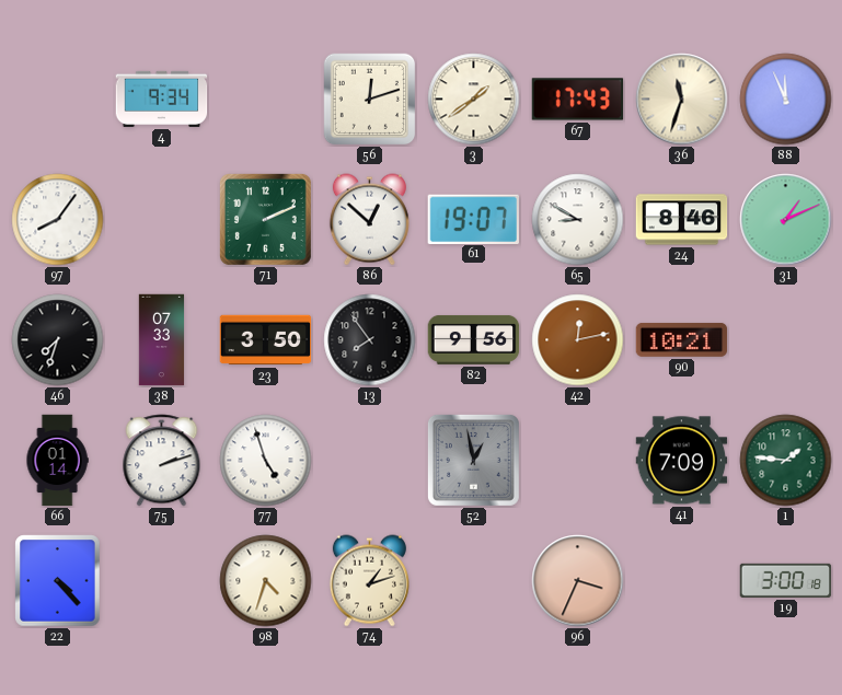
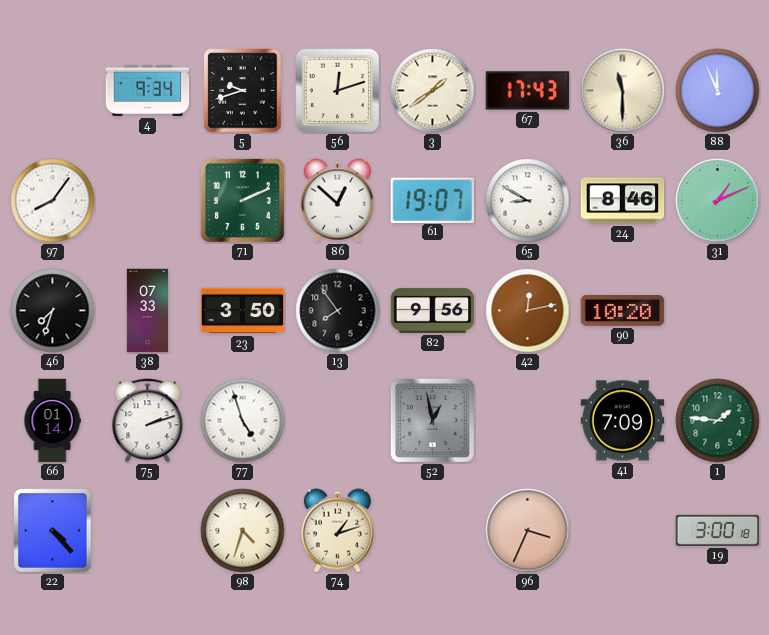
5: none -> 9:42
36: 11:33 -> 11:30
90: 10:21 -> 10:20
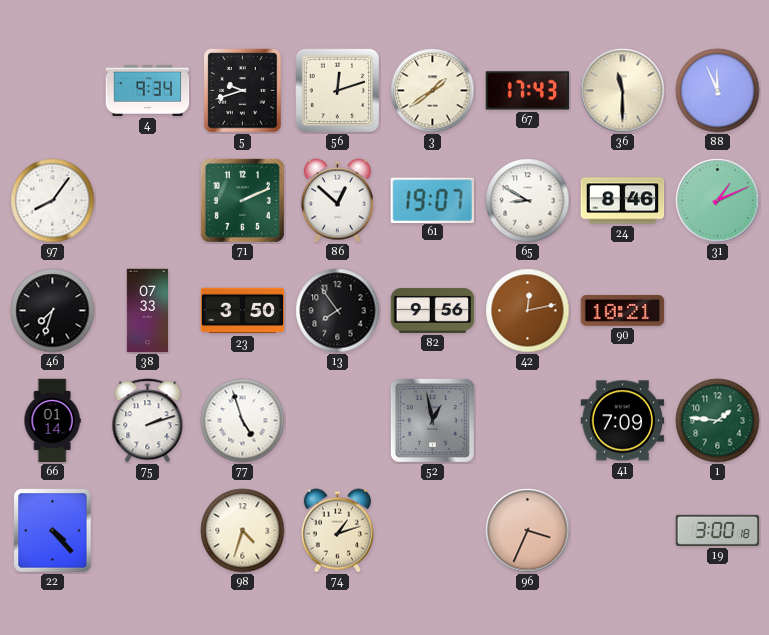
90: 10:20 -> 10:21
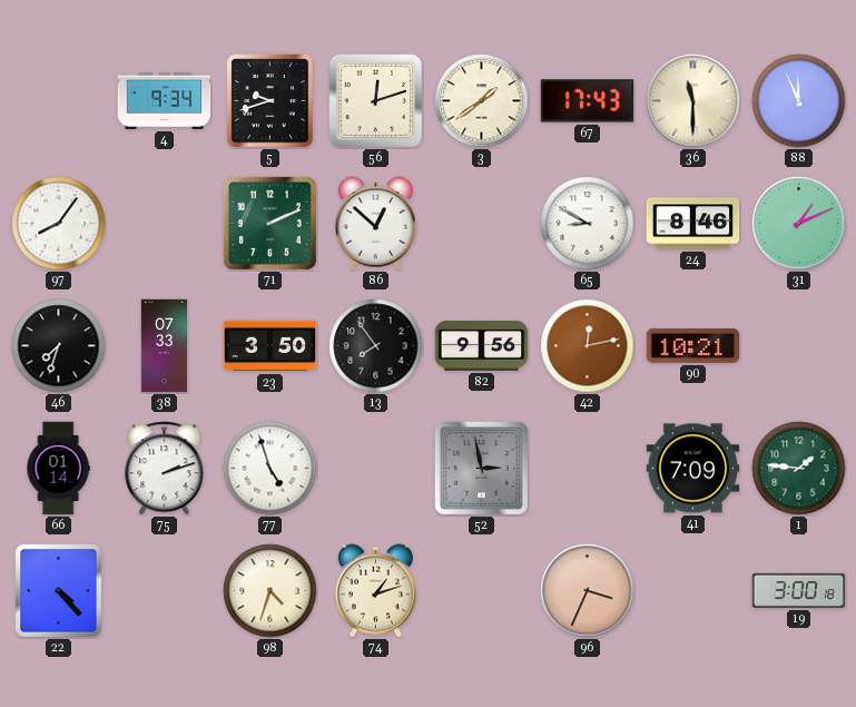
61: 19:07 -> none
52: 12:58 -> 2:58
